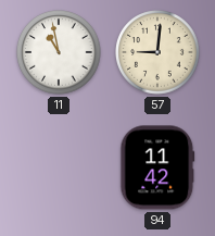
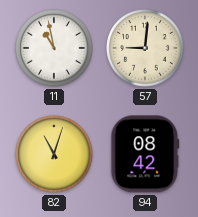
82: none -> 11:03
94: 11:42 -> 08:42
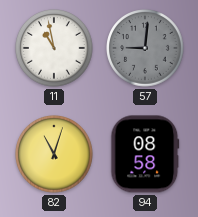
57 dial: cream -> grey
94: 08:42 -> 08:58
